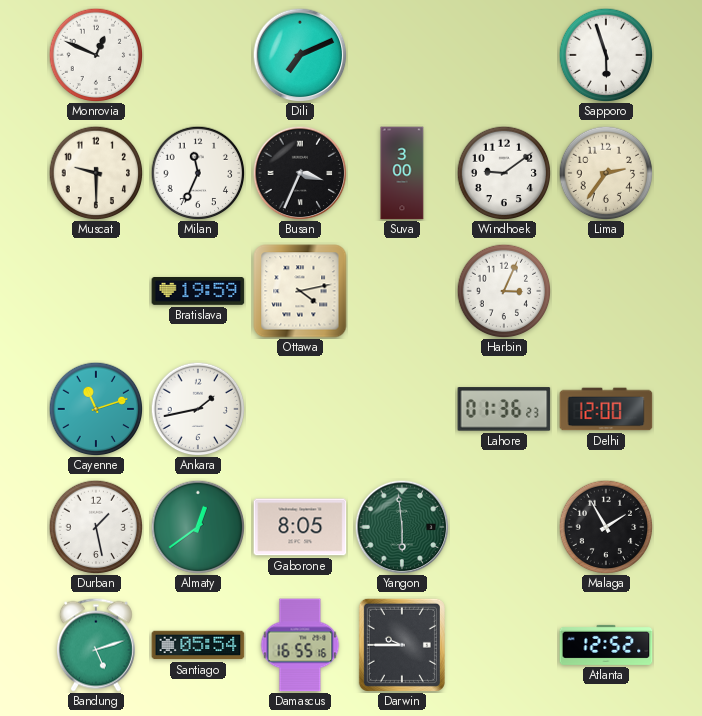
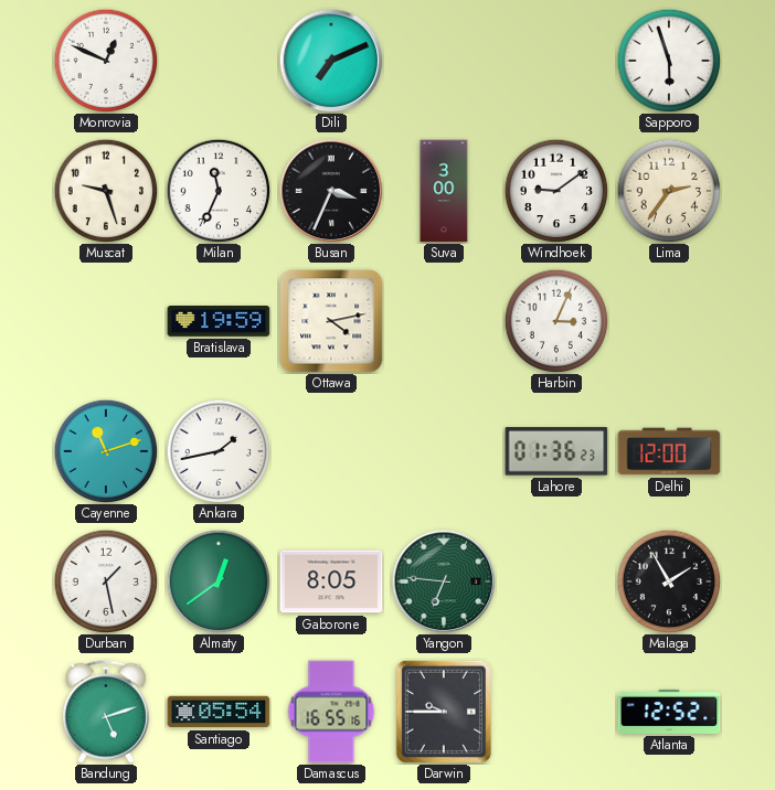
Muscat: 9:30 -> 9:27
Yangon: 5:59 -> 6:46
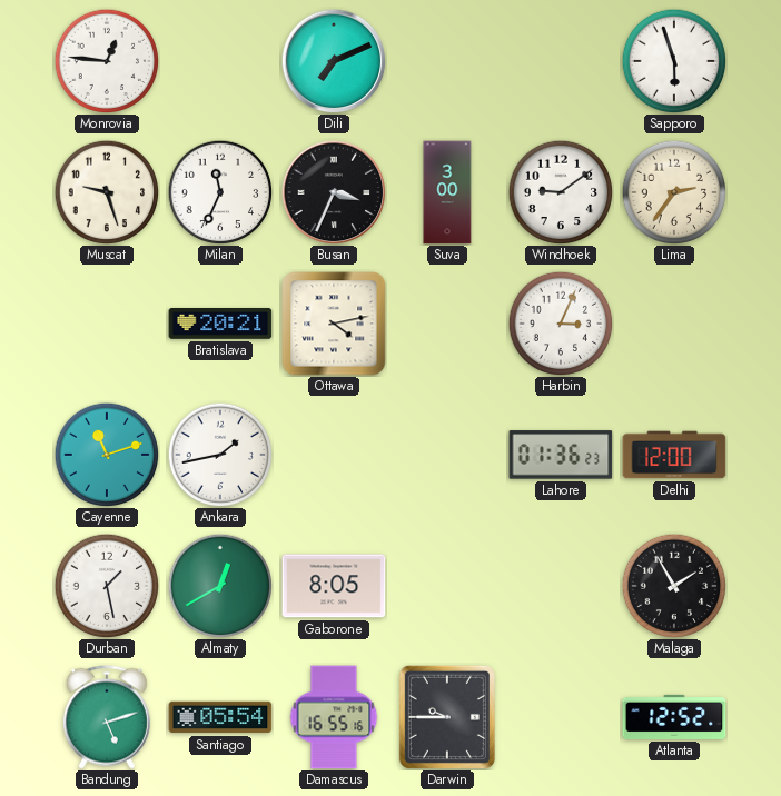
Monrovia: 12:49 -> 12:46
Bratislava: 19:59 -> 20:21
Almaty: 12:39 -> 12:40
Yangon: 6:46 -> none
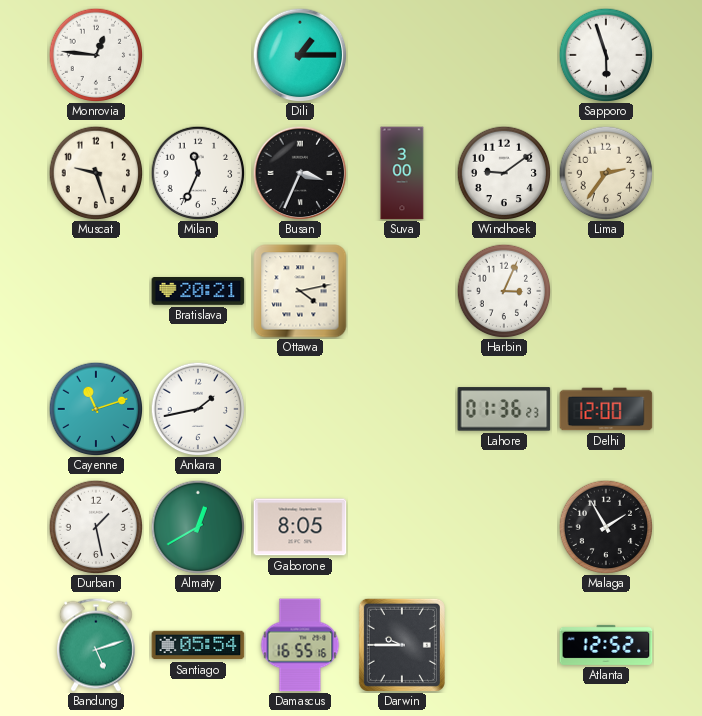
Dili: 7:11 -> 1:15
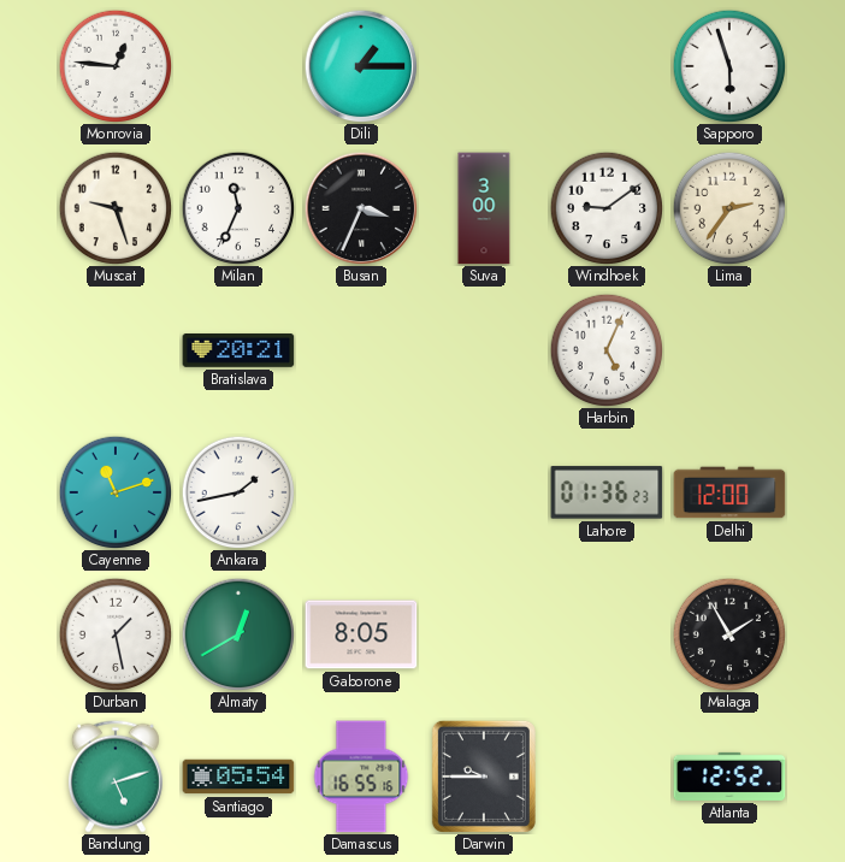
Ottawa: 4:13 -> none
Harbin: 3:04 -> 5:04
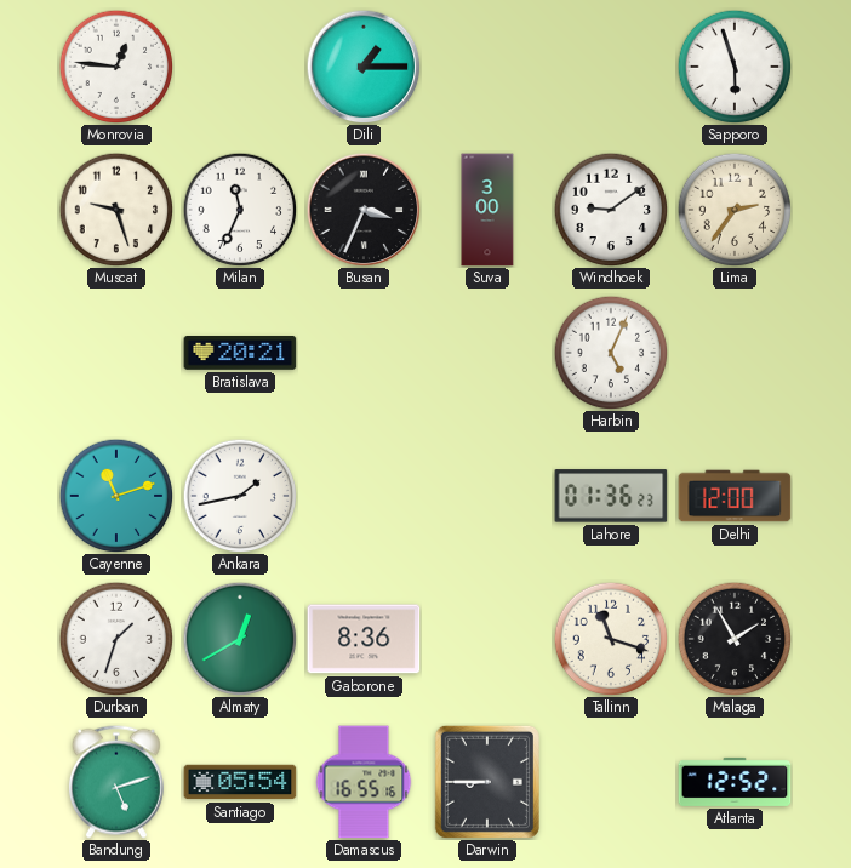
Durban: 1:28 -> 1:33
Gaborone: 8:05 -> 8:36
Tallinn: none -> 11:18
Darwin: 9:45 -> 8:45
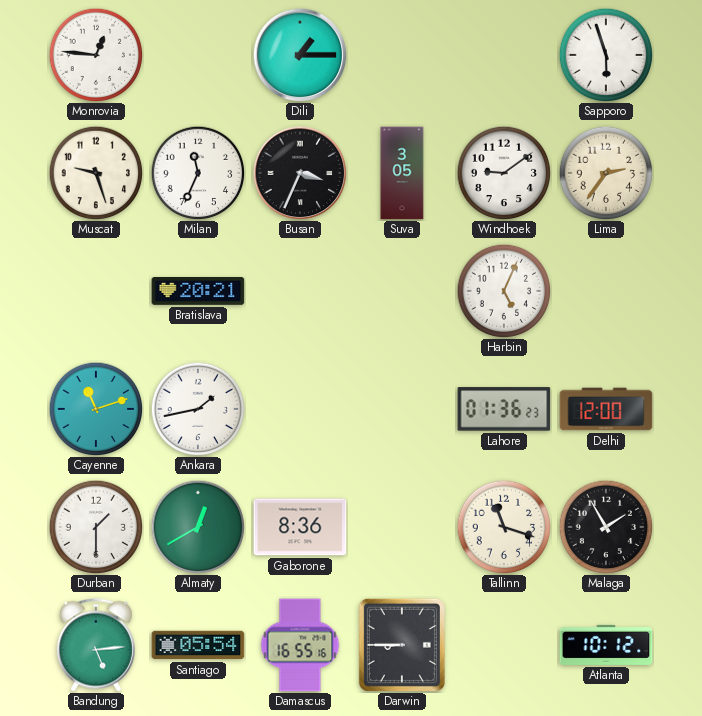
Suva: 3:00 -> 3:05
Durban: 1:33 -> 1:30
Bandung: 5:12 -> 5:14
Atlanta: 12:52 -> 10:12
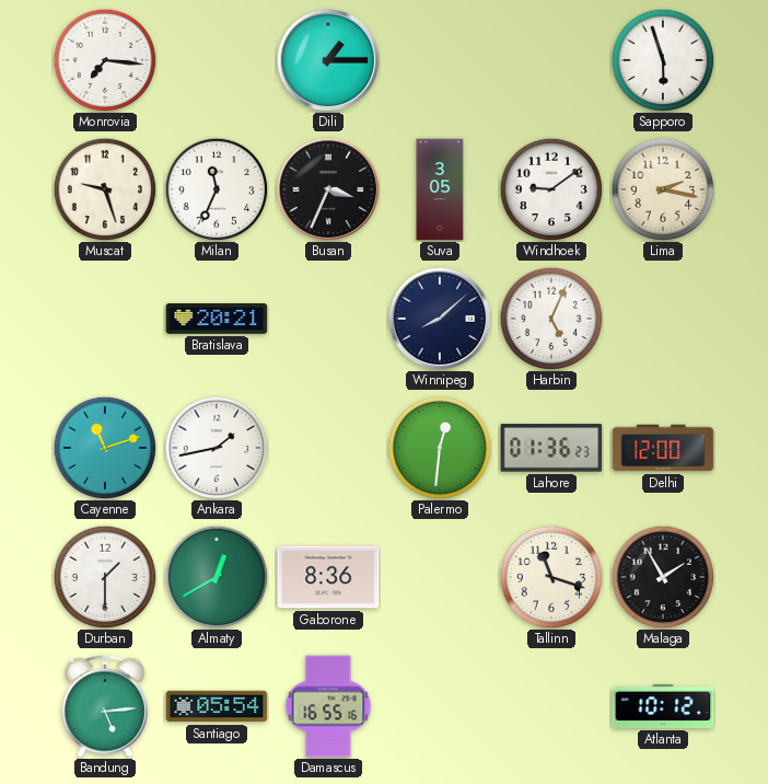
Monrovia: 12:46 -> 7:16
Lima: 2:36 -> 2:17
Winnipeg: none -> 8:08
Palermo: none -> 12:31
Darwin: 8:45 -> none
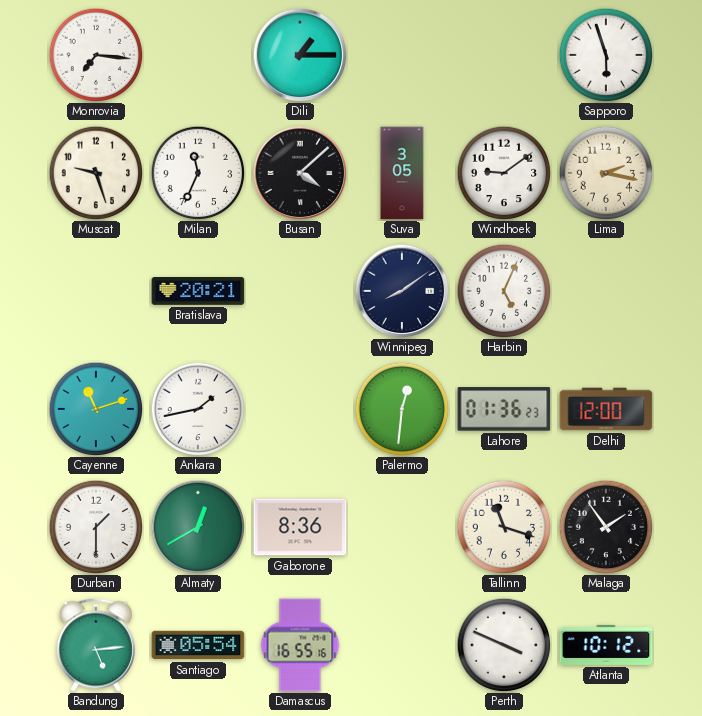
Busan: 3:34 -> 4:08
Winnipeg: 8:08 -> 8:09
Malaga: 1:55 -> 1:54
Perth: none -> 3:49
